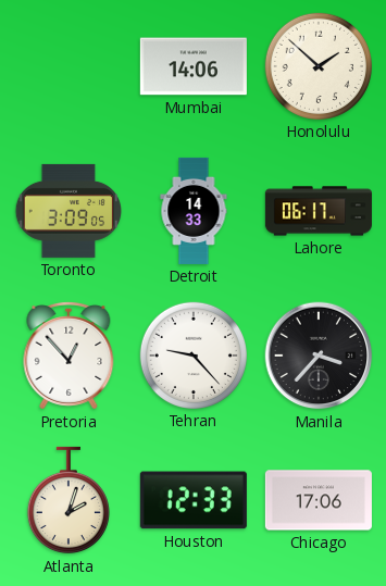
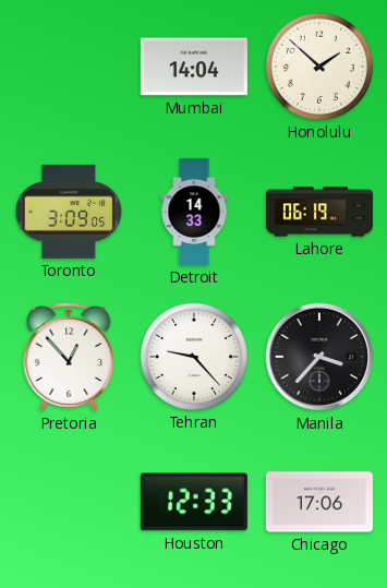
Mumbai: 14:06 -> 14:04
Lahore: 06:17 -> 06:19
Atlanta: 2:03 -> none
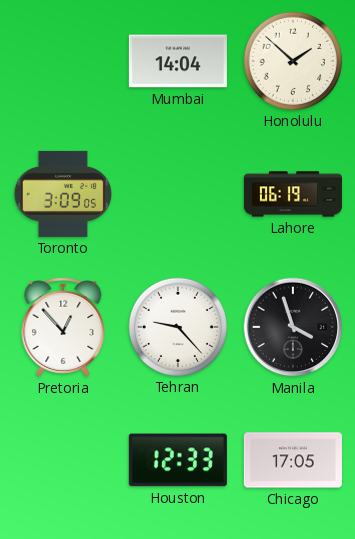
Detroit: 14:33 -> none
Manila: 3:37 -> 3:57
Chicago: 17:06 -> 17:05
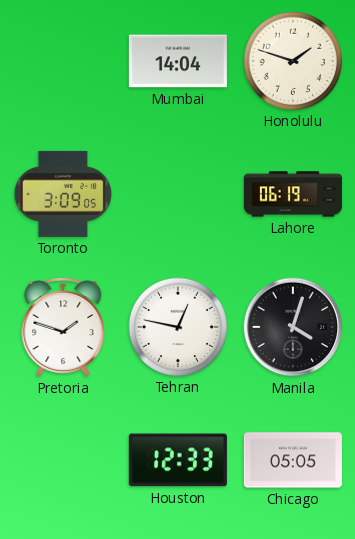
Honolulu: 1:52 -> 1:48
Pretoria: 12:53 -> 1:48
Tehran: 9:23 -> 12:47
Manila: 3:57 -> 4:03
Chicago: 17:05 -> 05:05
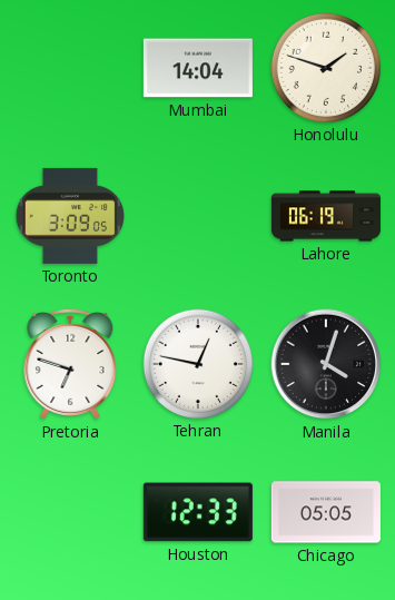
Pretoria: 1:48 -> 6:48
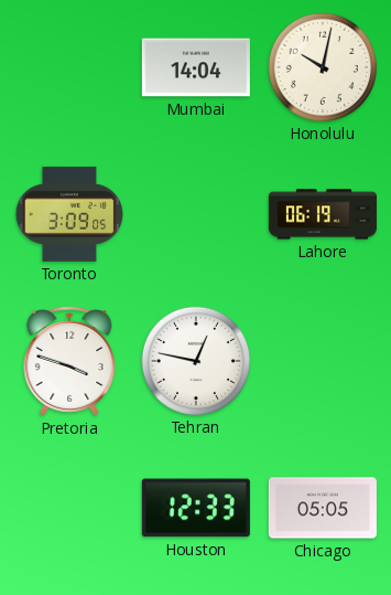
Honolulu: 1:48 -> 10:02
Pretoria: 6:48 -> 3:48
Manila: 4:03 -> none
